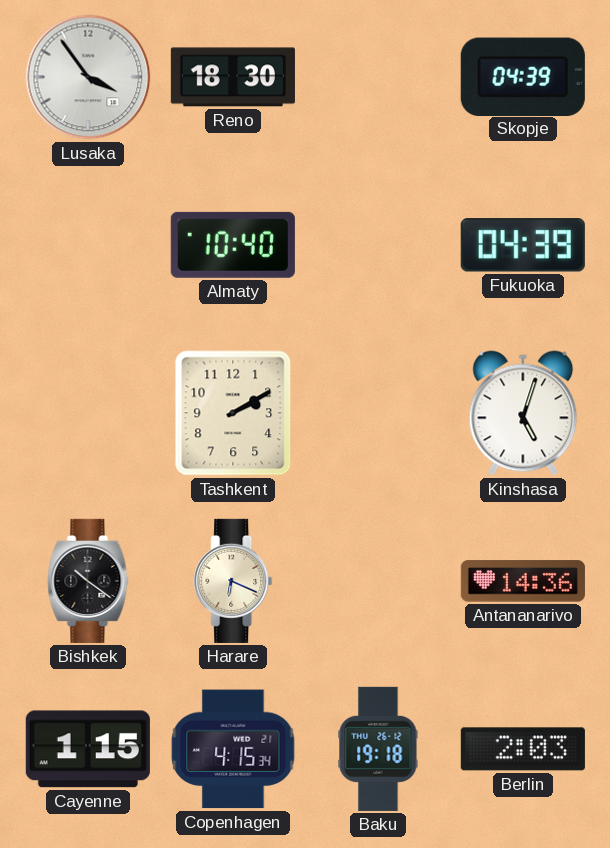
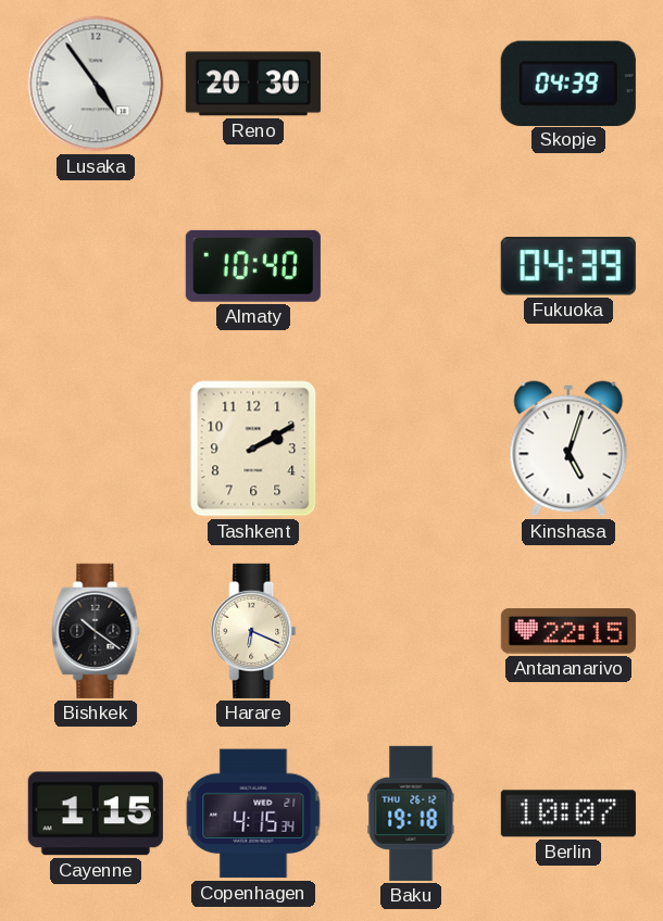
Lusaka: 3:54 -> 4:54
Reno: 18:30 -> 20:30
Antananarivo: 14:36 -> 22:15
Berlin: 2:03 -> 10:07
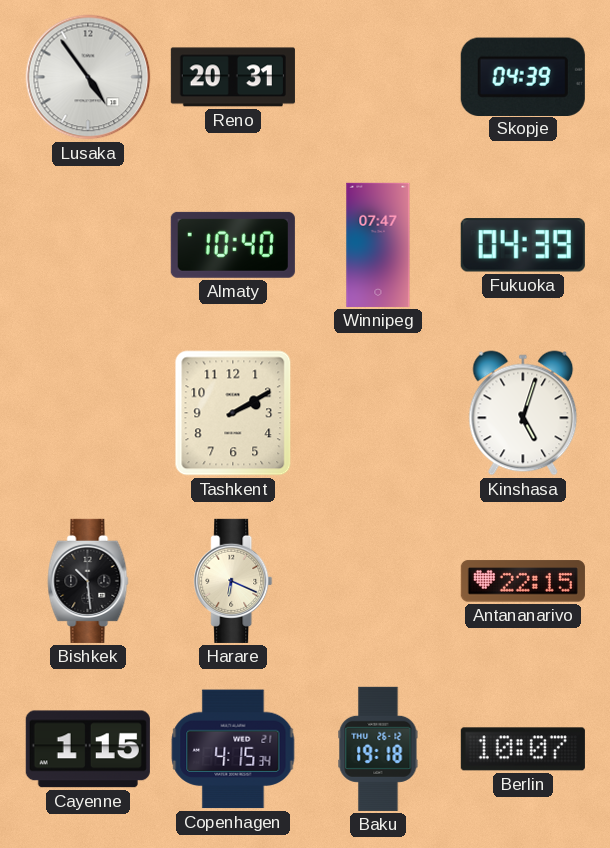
Reno: 20:30 -> 20:31
Winnipeg: none -> 07:47
Bishkek: 10:21 -> 10:29
